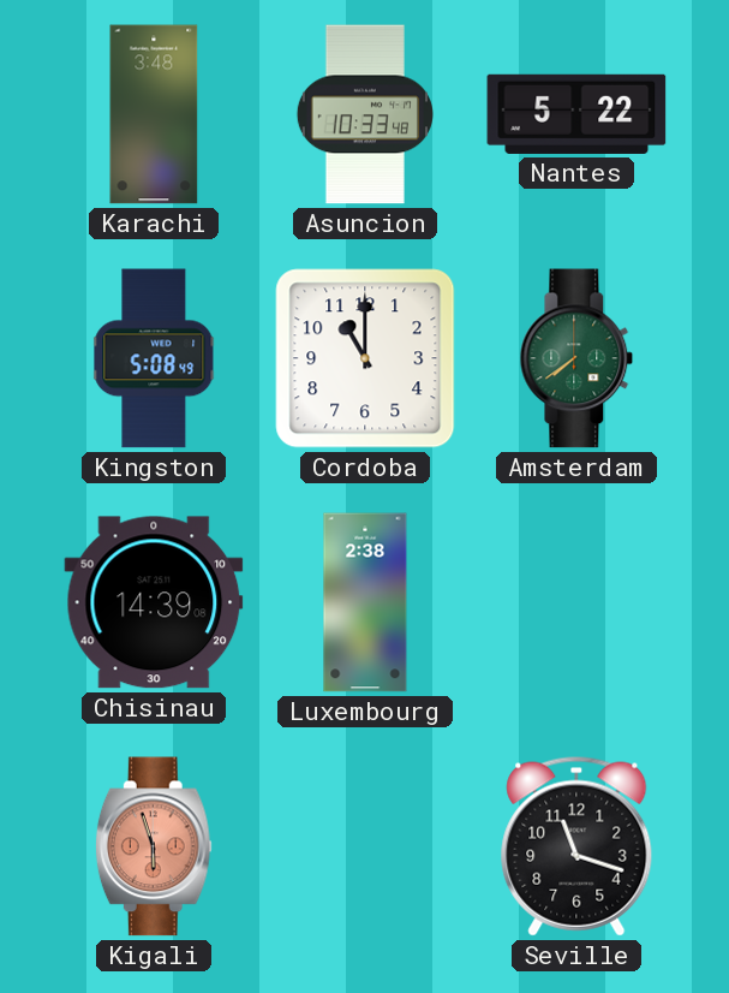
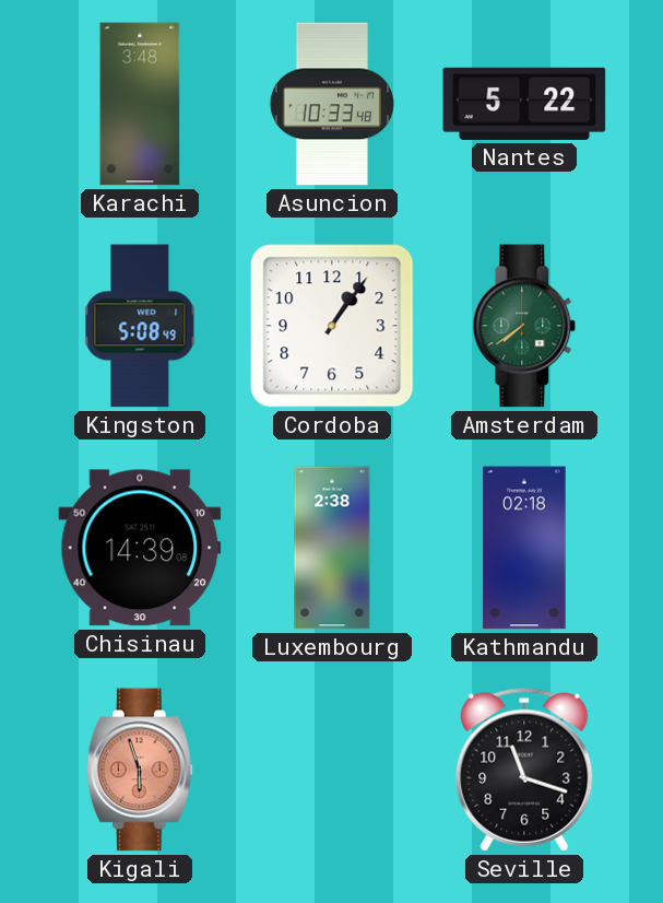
Cordoba: 11:00 -> 1:06
Kathmandu: none -> 02:18
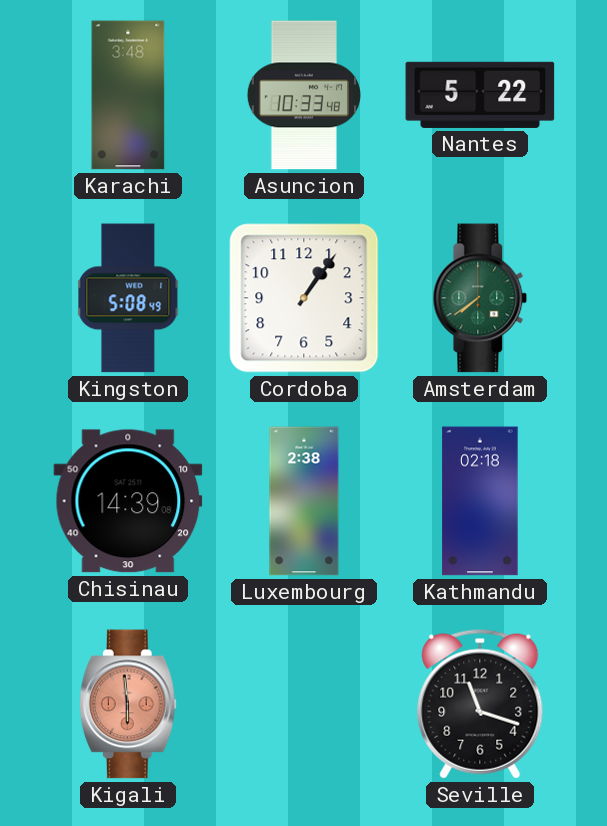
Kigali: 5:57 -> 5:59
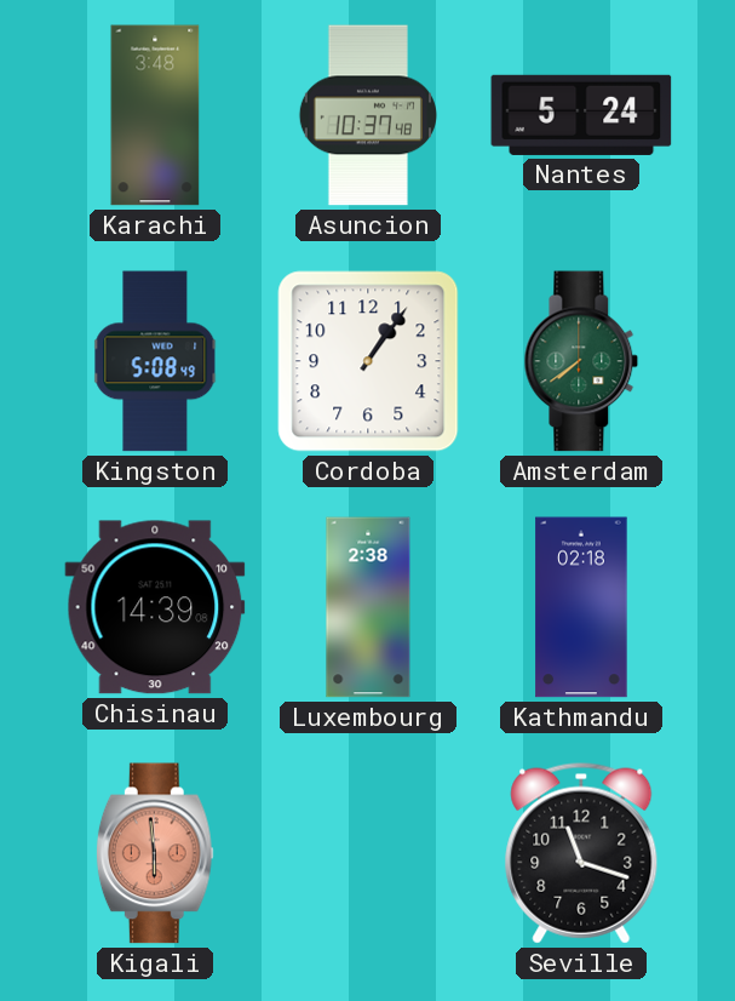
Asuncion: 10:33 -> 10:37
Nantes: 5:22 -> 5:24
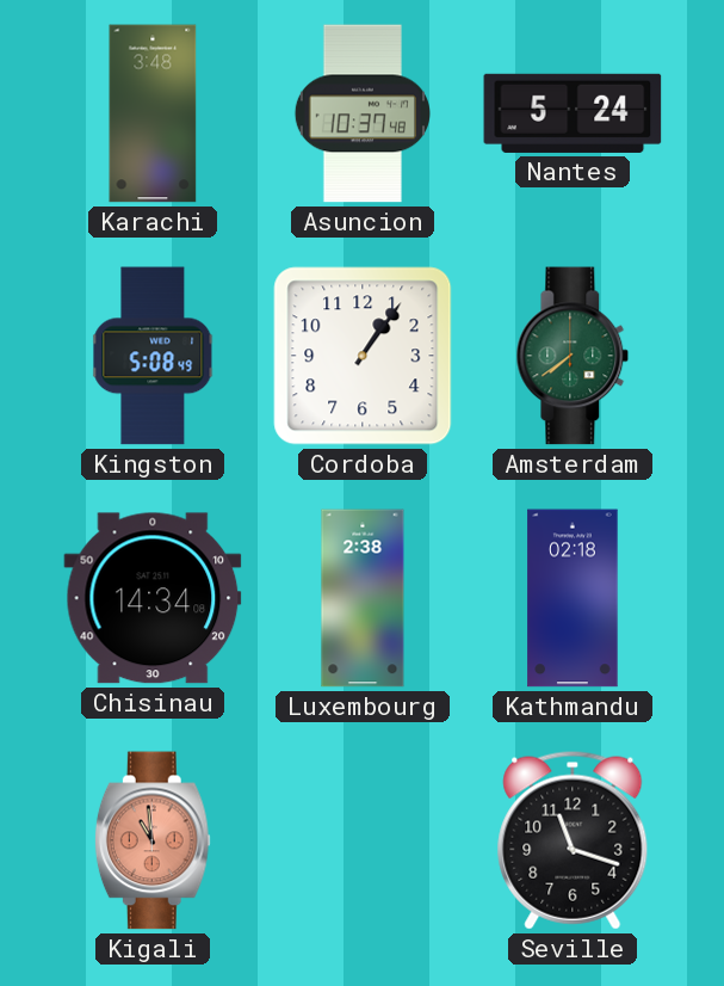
Chisinau: 14:39 -> 14:34
Kigali: 5:59 -> 10:59
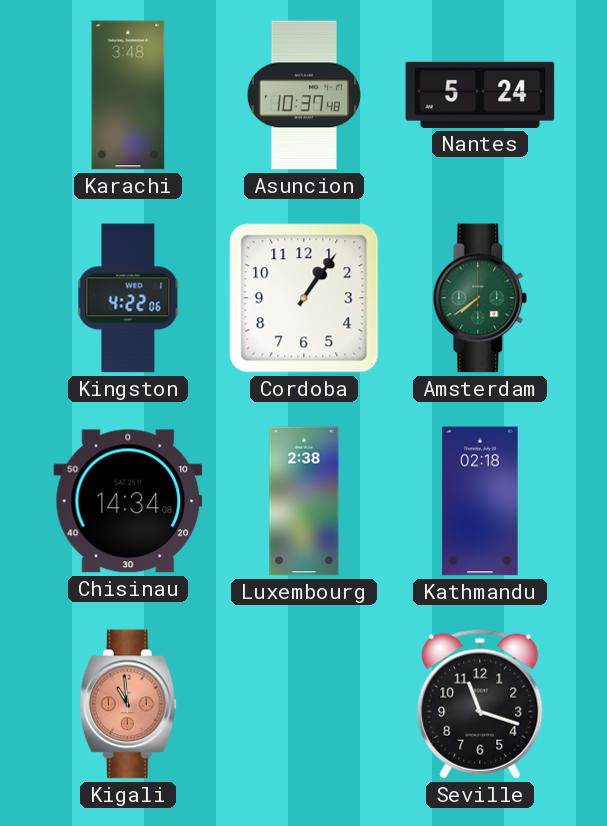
Kingston: 5:08 -> 4:22
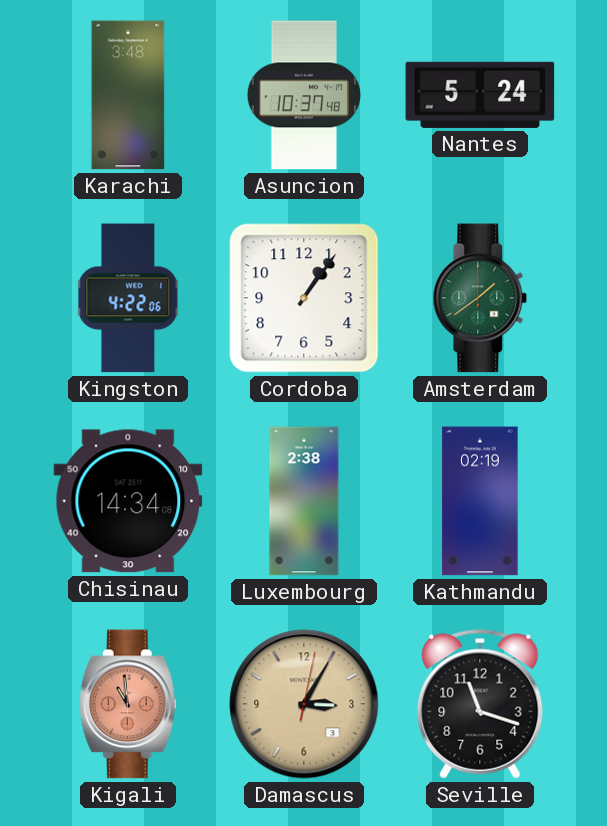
Amsterdam: 7:39 -> 1:39
Kathmandu: 02:18 -> 02:19
Damascus: none -> 3:05
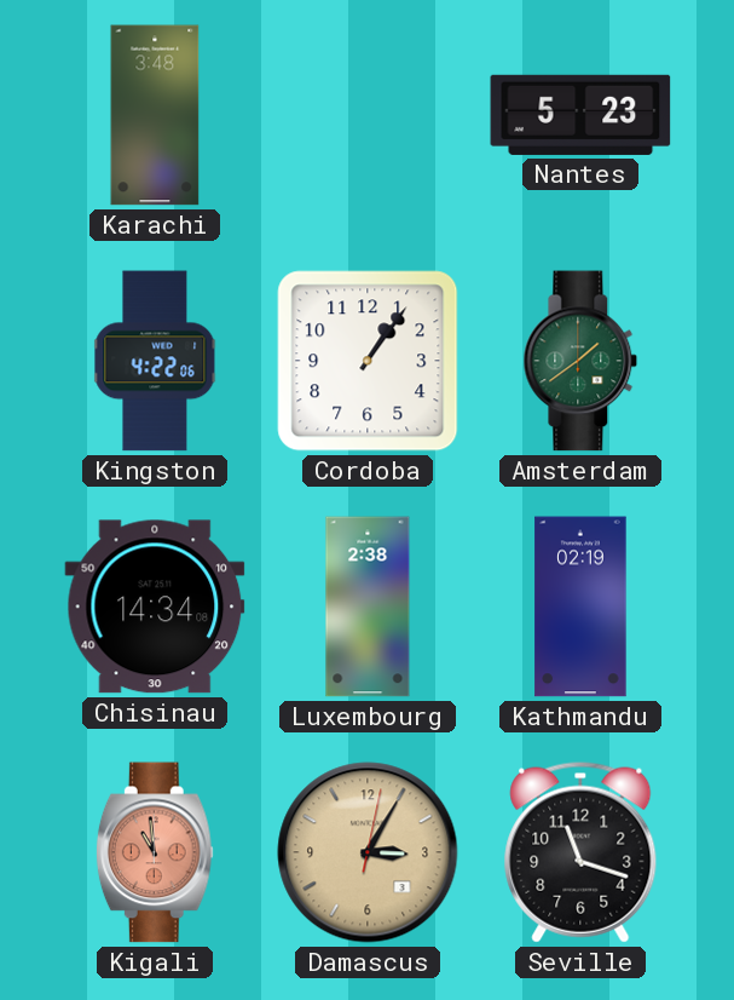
Asuncion: 10:37 -> none
Nantes: 5:24 -> 5:23
